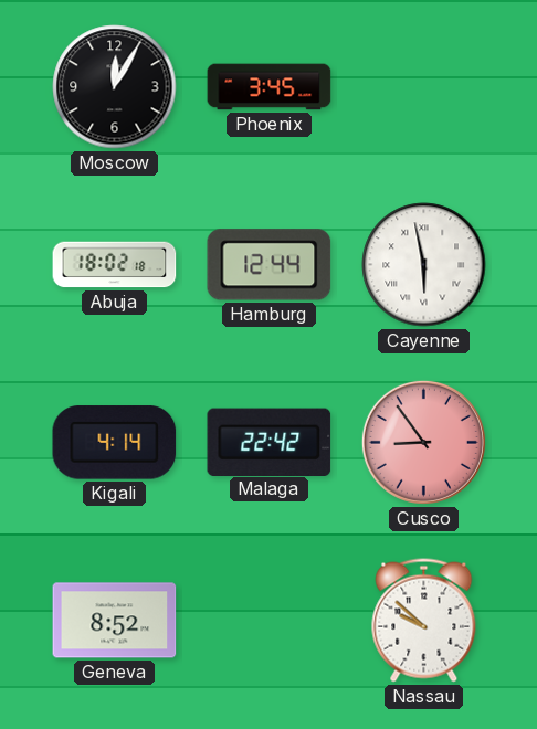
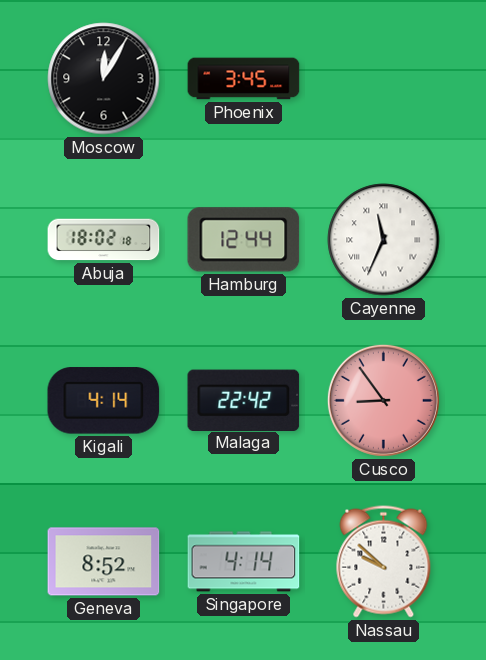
Cayenne: 5:58 -> 11:34
Singapore: none -> 4:14
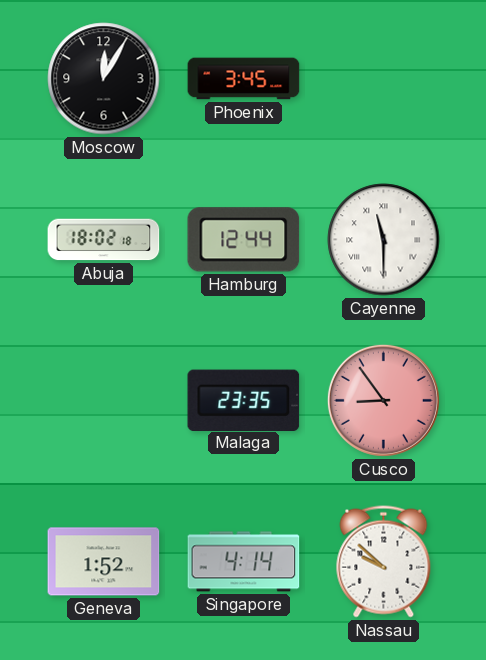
Cayenne: 11:34 -> 11:30
Kigali: 4:14 -> none
Malaga: 22:42 -> 23:35
Geneva: 8:52 -> 1:52
